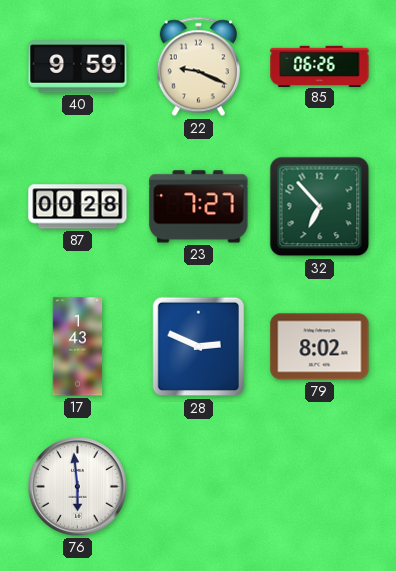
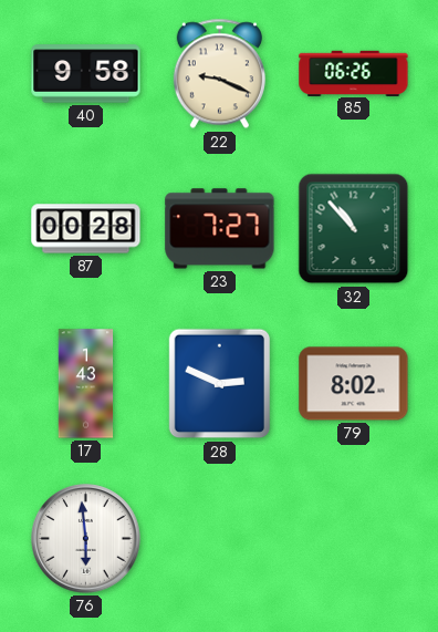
40: 9:59 -> 9:58
32: 6:53 -> 10:53
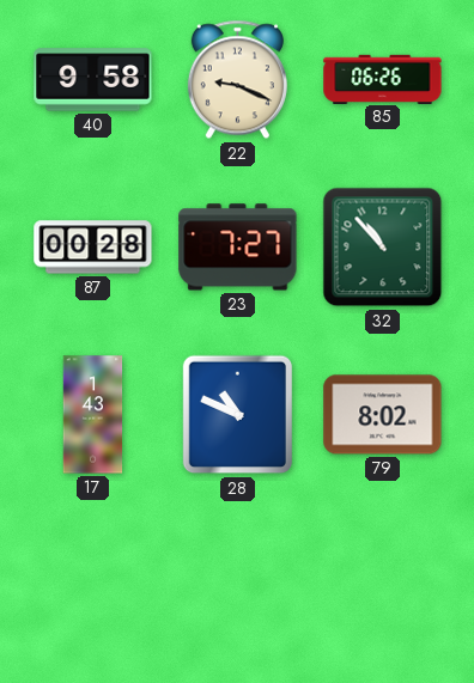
28: 2:49 -> 10:49
76: 5:59 -> none
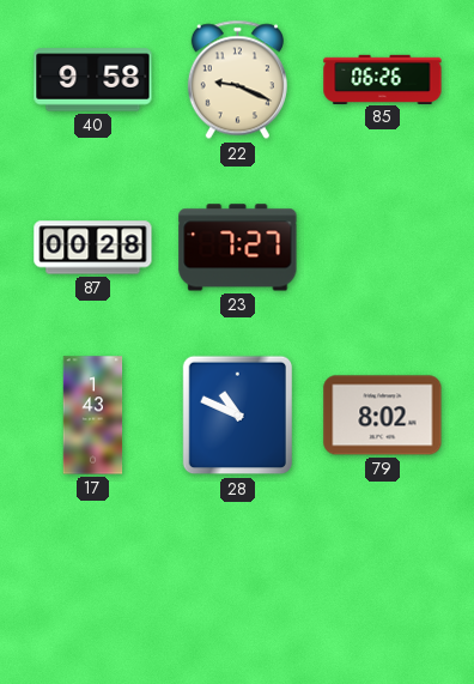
32: 10:53 -> none
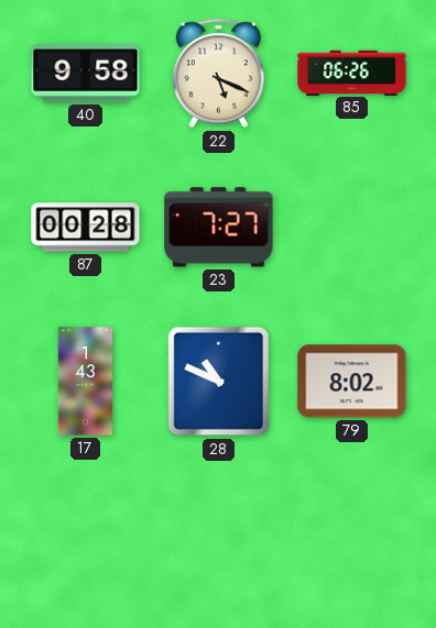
22: 9:19 -> 5:19
